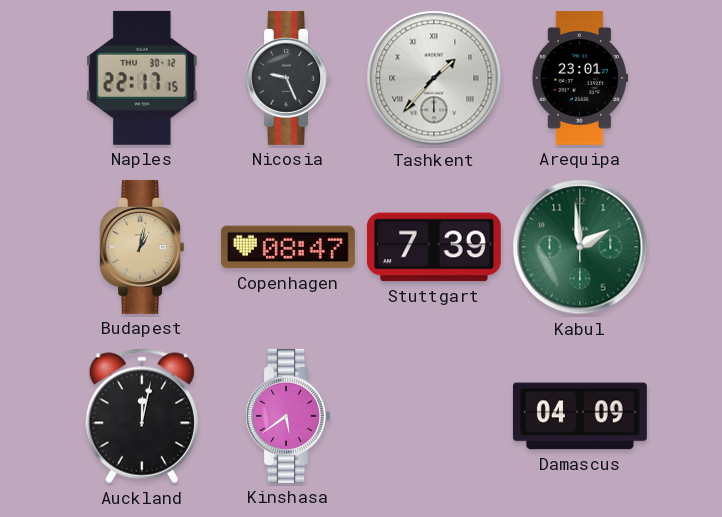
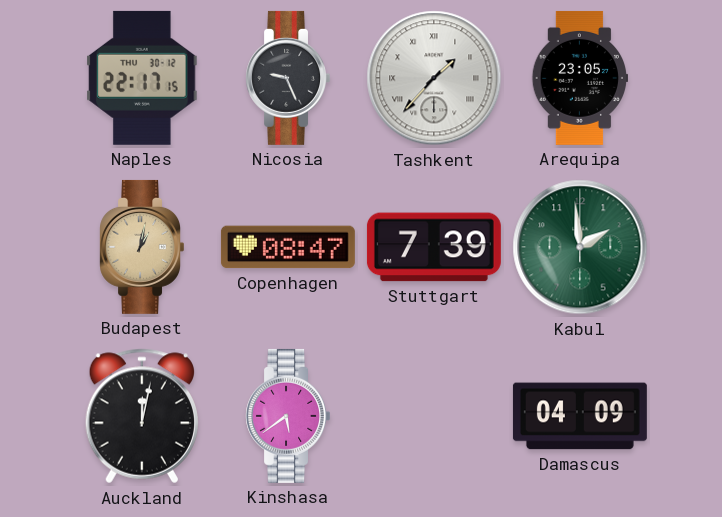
Arequipa: 23:01 -> 23:05
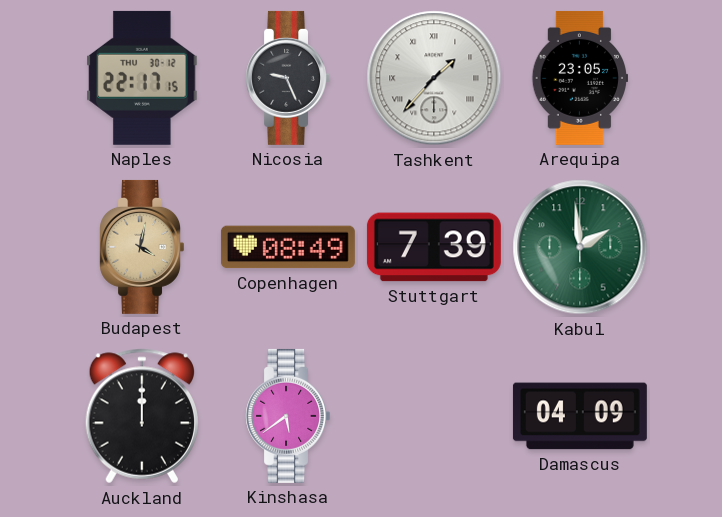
Budapest: 1:02 -> 4:02
Copenhagen: 08:47 -> 08:49
Auckland: 12:02 -> 12:00
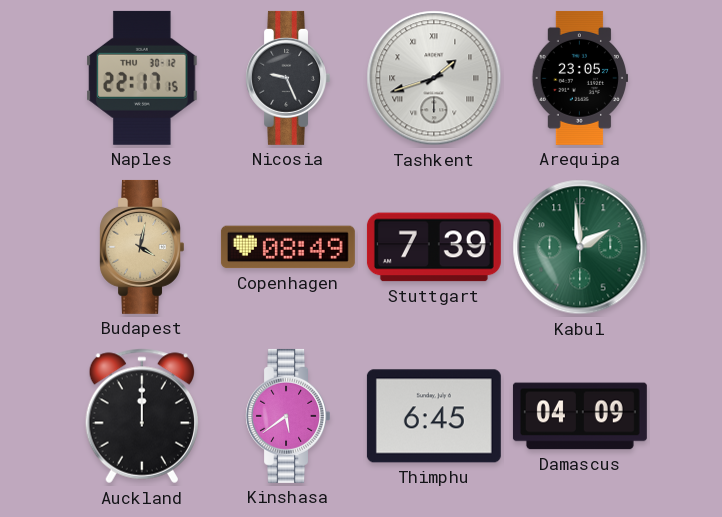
Tashkent: 1:37 -> 1:42
Thimphu: none -> 6:45
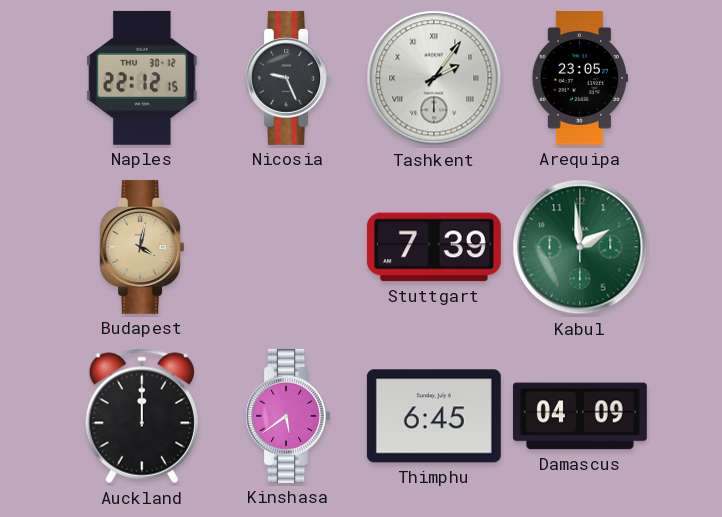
Naples: 22:17 -> 22:12
Tashkent: 1:42 -> 2:06
Copenhagen: 08:49 -> none
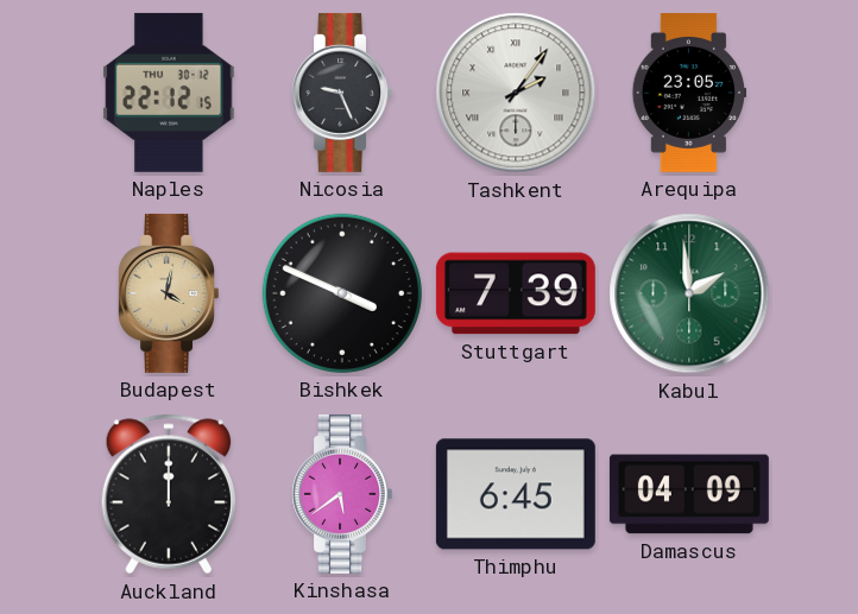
Bishkek: none -> 3:49
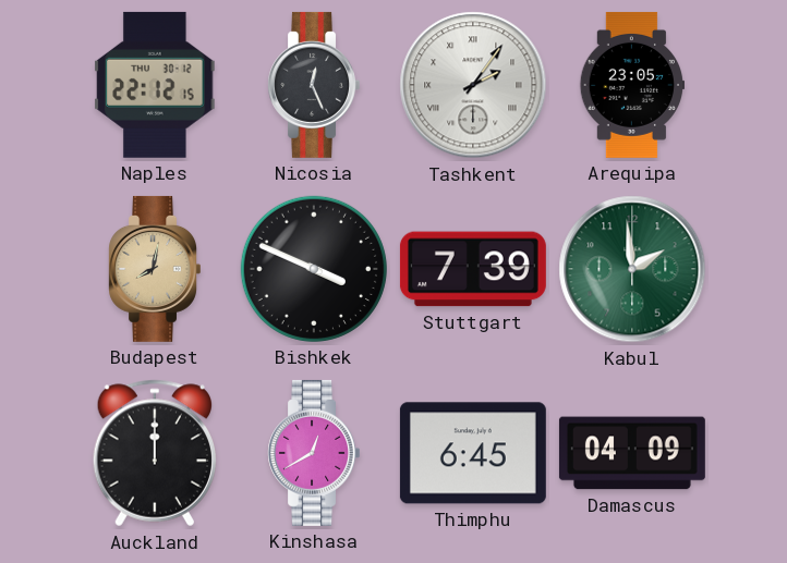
Nicosia: 9:26 -> 12:26
Budapest: 4:02 -> 8:02
Kinshasa: 5:39 -> 12:40
